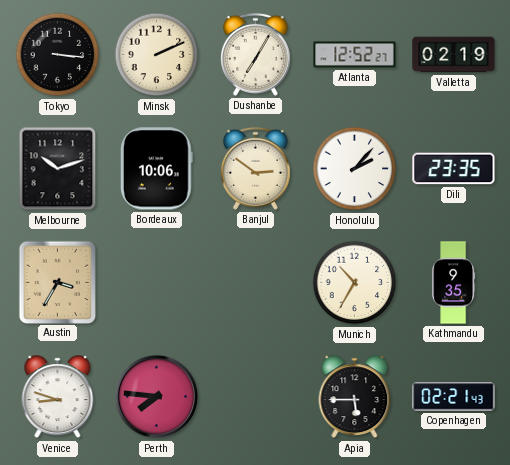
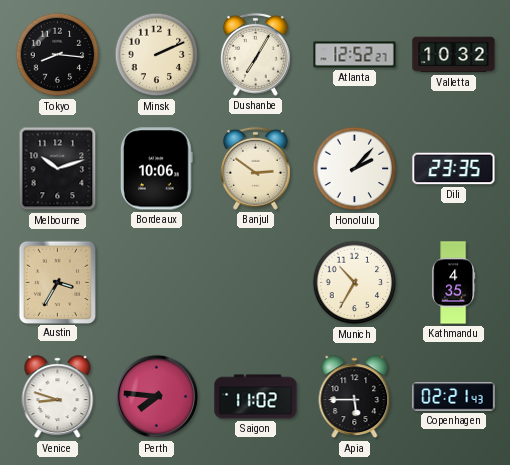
Tokyo: 3:16 -> 8:16
Valletta: 02:19 -> 10:32
Kathmandu: 9:35 -> 4:35
Saigon: none -> 11:02
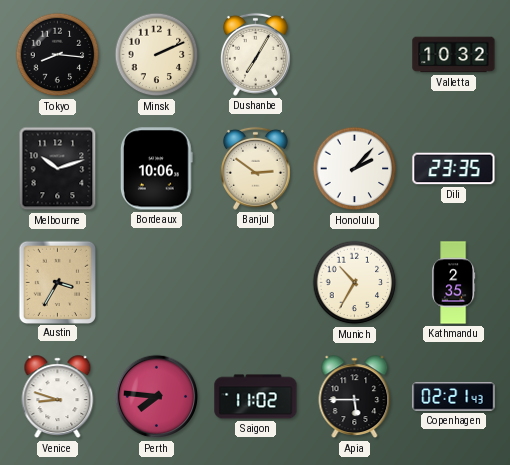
Atlanta: 12:52 -> none
Kathmandu: 4:35 -> 2:35
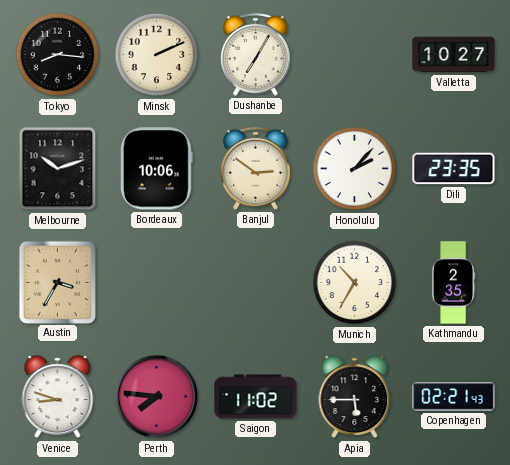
Valletta: 10:32 -> 10:27
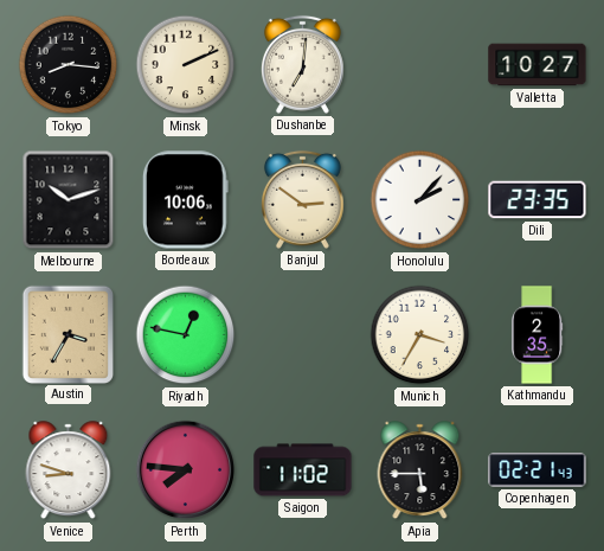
Dushanbe: 7:05 -> 7:01
Riyadh: none -> 12:47
Munich: 10:35 -> 3:35
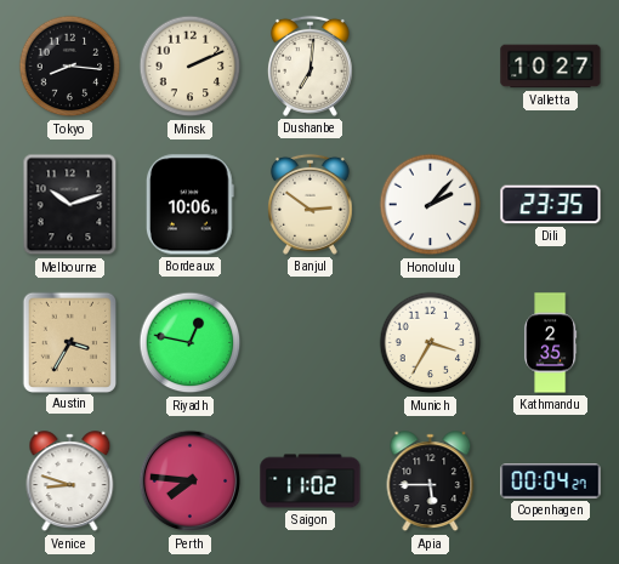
Copenhagen: 02:21 -> 00:04
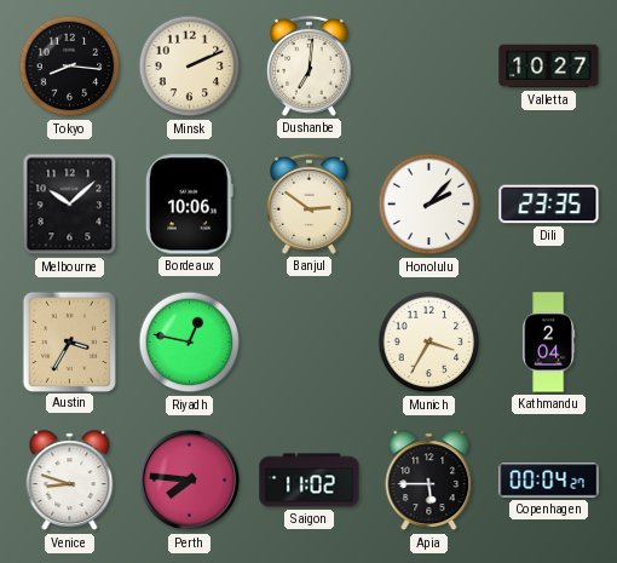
Melbourne: 10:12 -> 10:08
Kathmandu: 2:35 -> 2:04
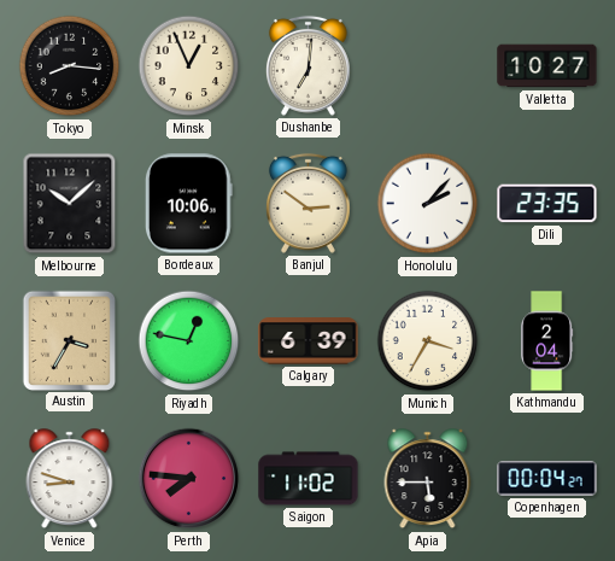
Minsk: 2:11 -> 12:56
Calgary: none -> 6:39
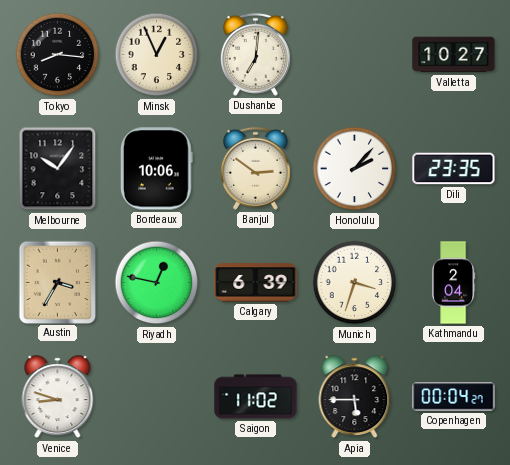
Melbourne: 10:08 -> 10:06
Munich: 3:35 -> 3:33
Perth: 7:46 -> none
